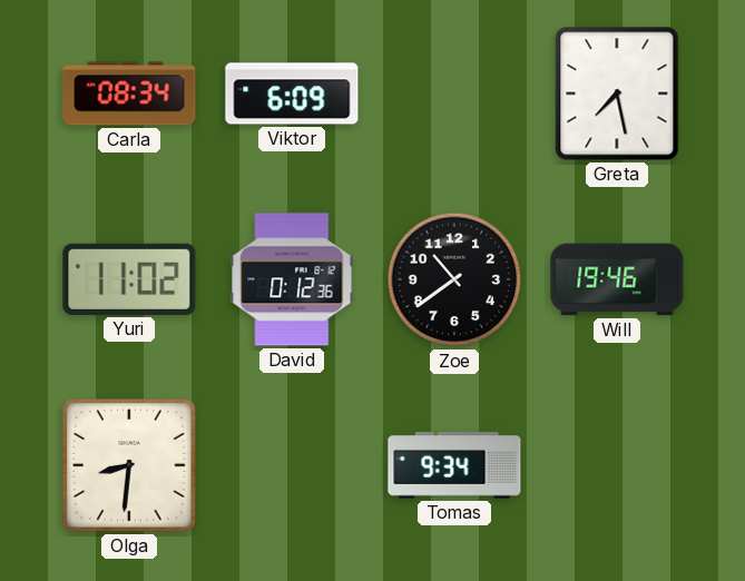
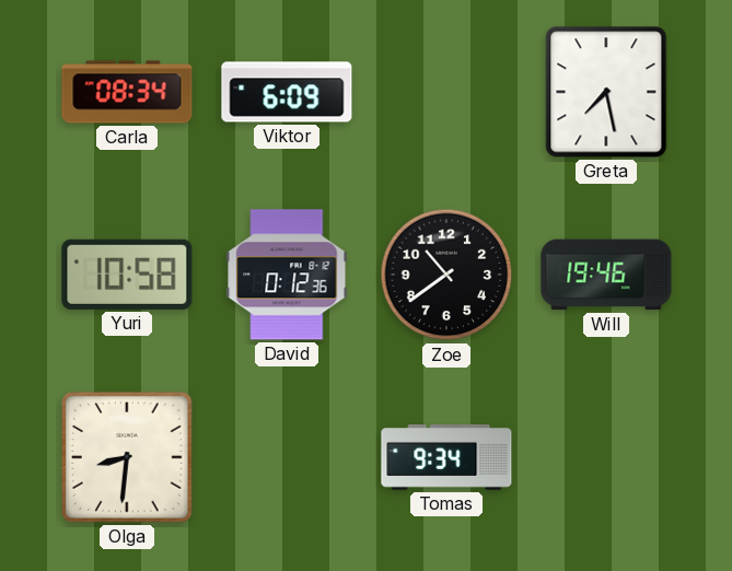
Yuri: 11:02 -> 10:58
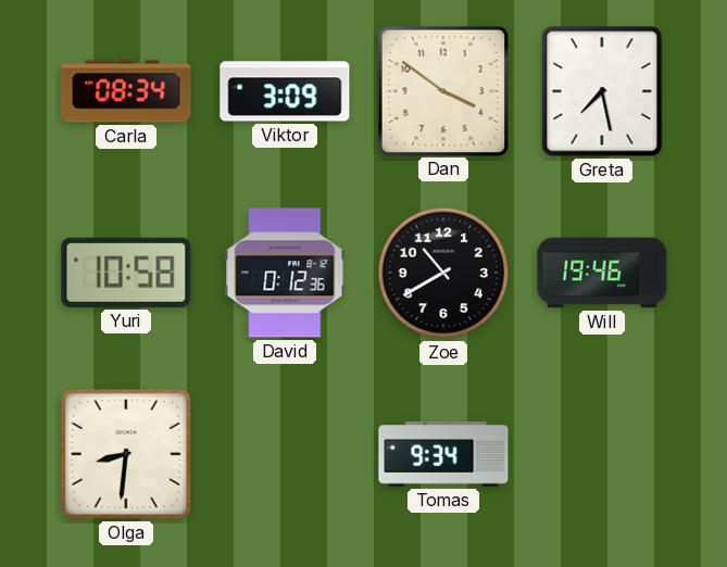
Viktor: 6:09 -> 3:09
Dan: none -> 3:51
Zoe: 10:39 -> 10:40
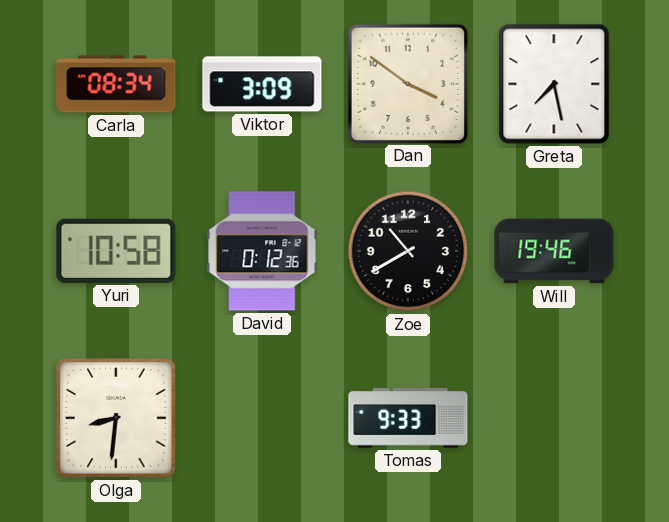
Tomas: 9:34 -> 9:33
